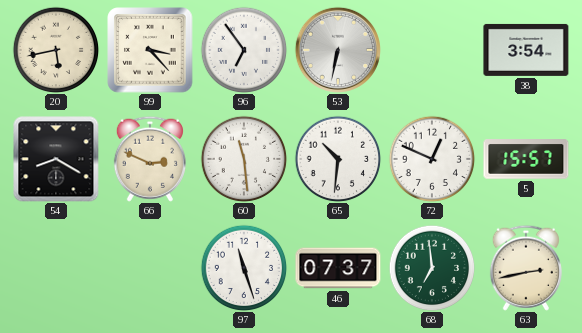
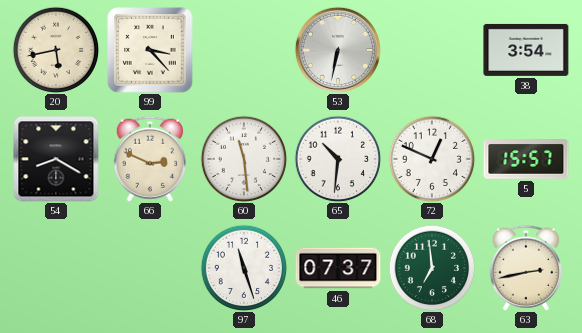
96: 6:54 -> none
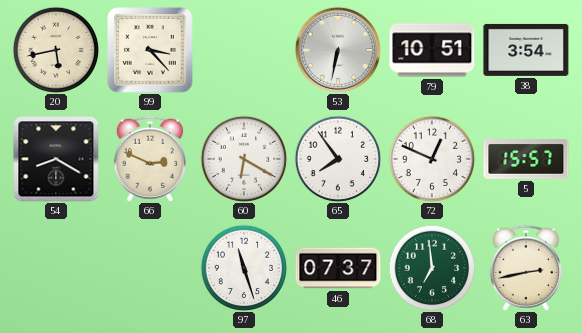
79: none -> 10:51
60: 11:29 -> 6:20
65: 10:31 -> 7:54
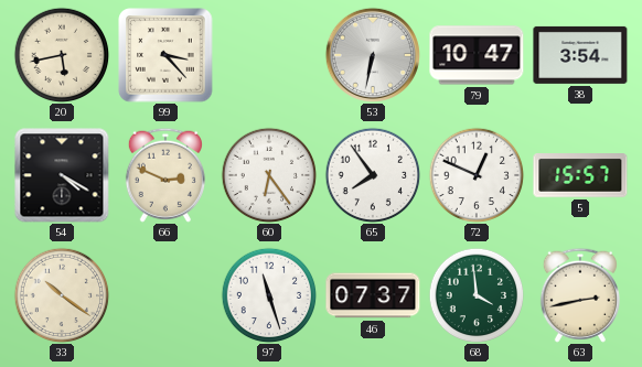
79: 10:51 -> 10:47
54: 8:20 -> 4:20
60: 6:20 -> 6:24
33: none -> 10:21
68: 6:59 -> 3:59
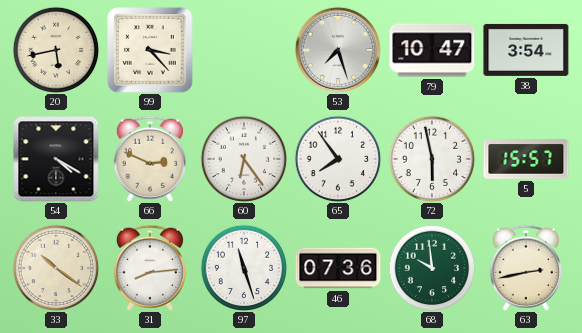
53: 6:32 -> 7:27
72: 12:49 -> 5:58
31: none -> 8:14
46: 07:37 -> 07:36
68: 3:59 -> 9:59
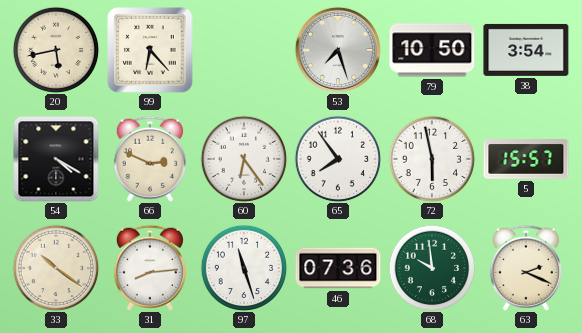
99: 3:23 -> 6:23
79: 10:47 -> 10:50
63: 2:43 -> 2:19
